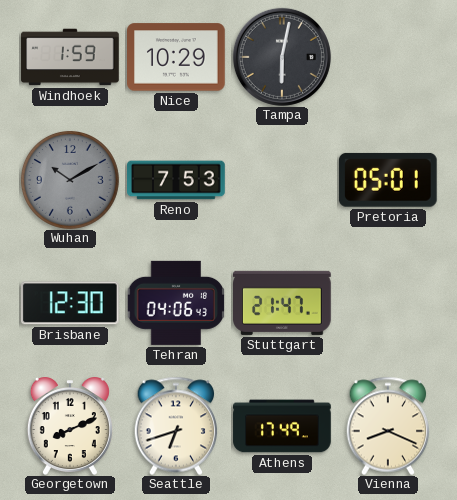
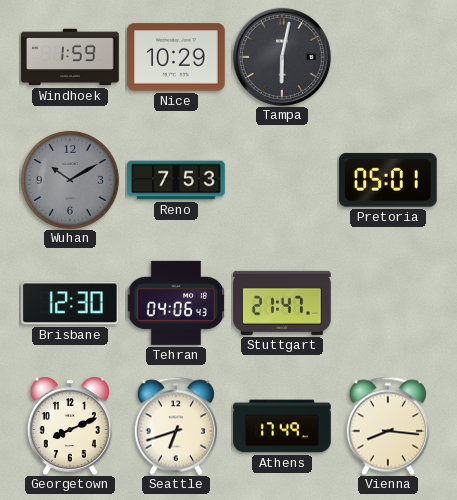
Vienna: 8:19 -> 8:16
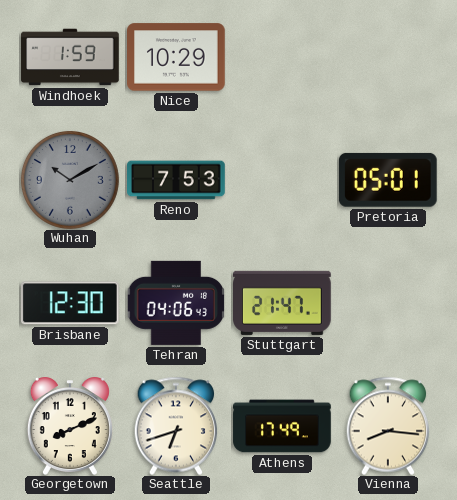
Tampa: 6:02 -> none
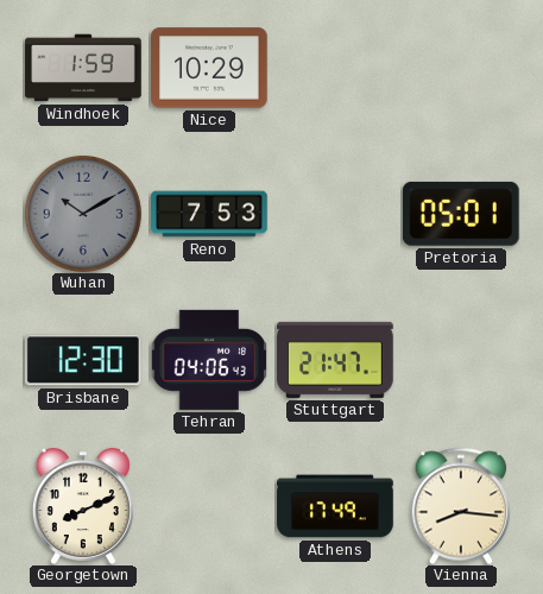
Seattle: 6:42 -> none
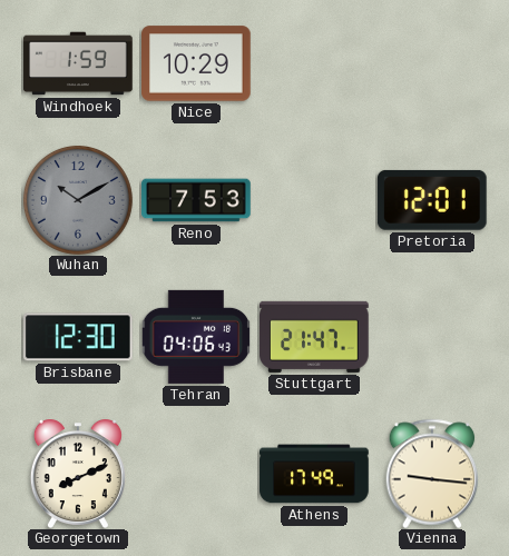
Pretoria: 05:01 -> 12:01
Vienna: 8:16 -> 9:16
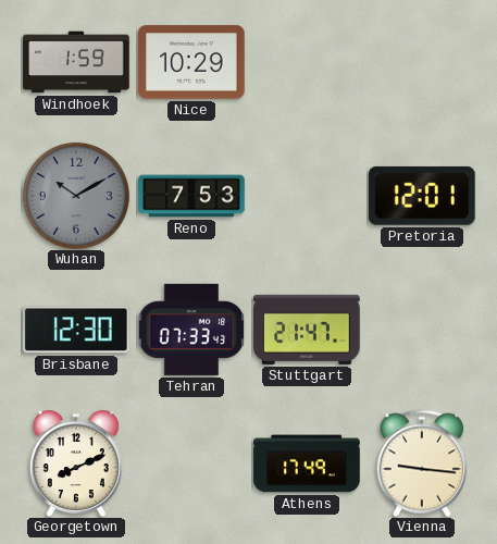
Tehran: 04:06 -> 07:33
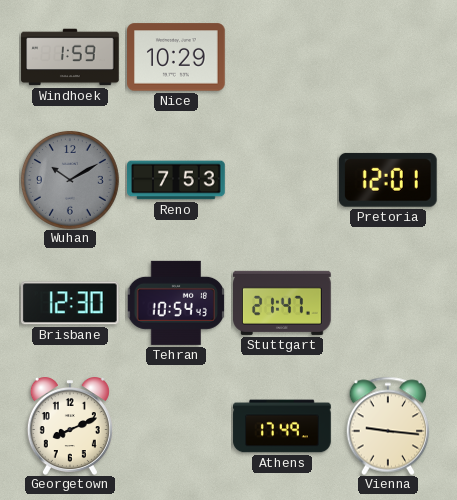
Tehran: 07:33 -> 10:54
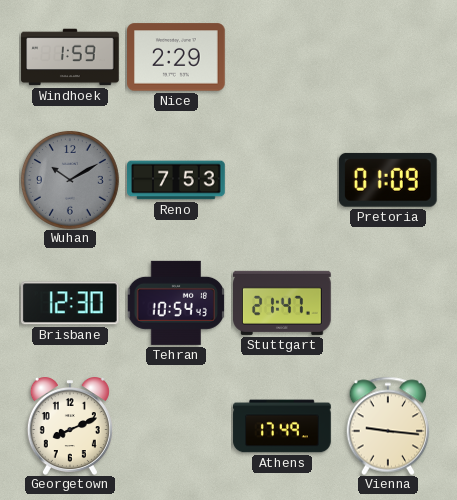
Nice: 10:29 -> 2:29
Pretoria: 12:01 -> 01:09
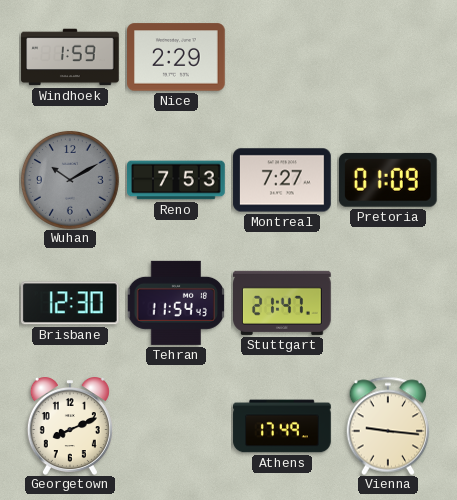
Montreal: none -> 7:27
Tehran: 10:54 -> 11:54
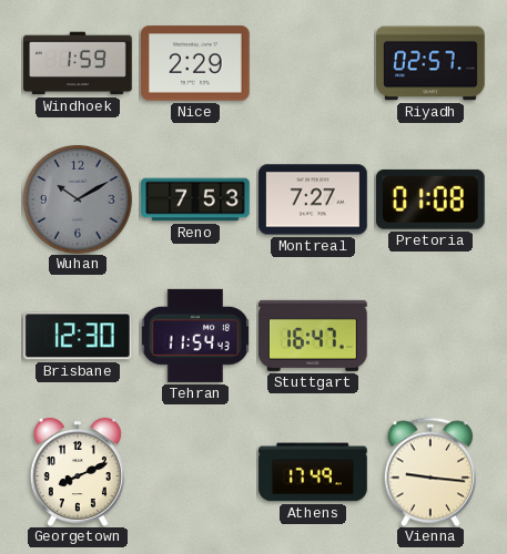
Riyadh: none -> 02:57
Pretoria: 01:09 -> 01:08
Stuttgart: 21:47 -> 16:47
